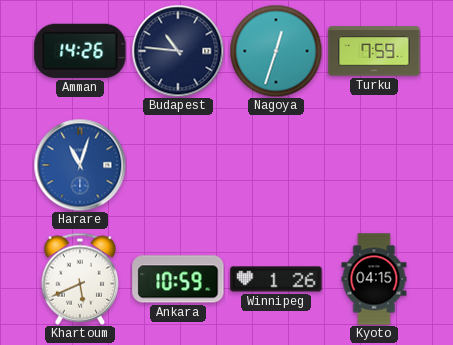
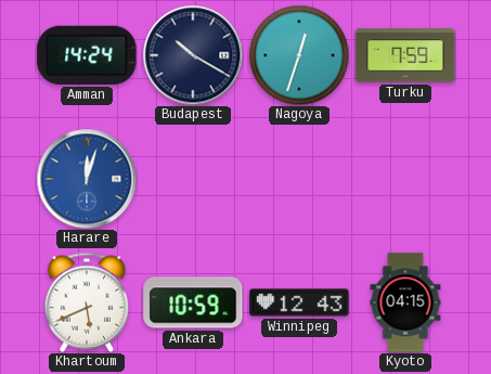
Amman: 14:26 -> 14:24
Budapest: 10:46 -> 10:20
Harare: 11:03 -> 12:03
Winnipeg: 1:26 -> 12:43
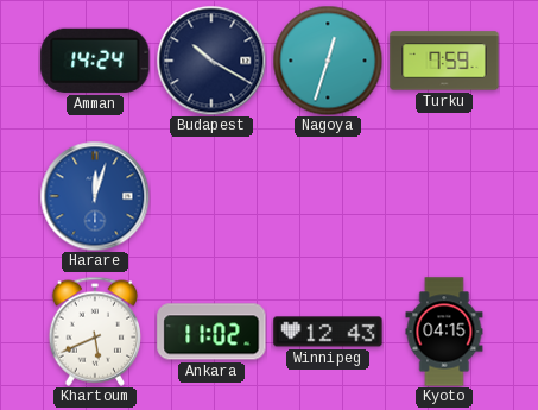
Ankara: 10:59 -> 11:02
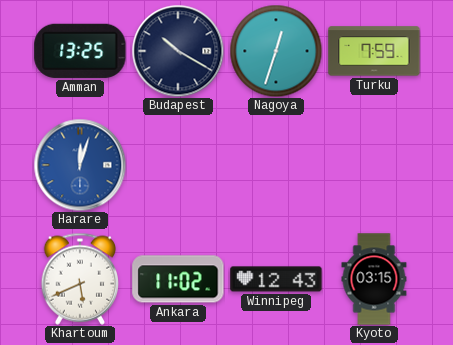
Amman: 14:24 -> 13:25
Kyoto: 04:15 -> 03:15
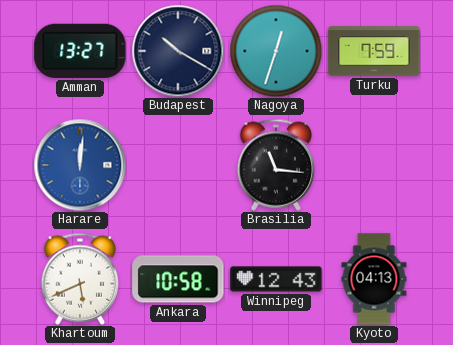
Amman: 13:25 -> 13:27
Harare: 12:03 -> 12:01
Brasilia: none -> 11:16
Ankara: 11:02 -> 10:58
Kyoto: 03:15 -> 04:13
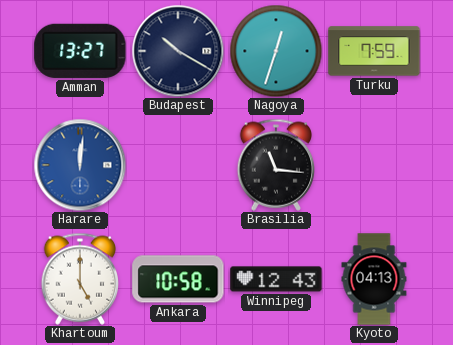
Khartoum: 5:41 -> 5:00
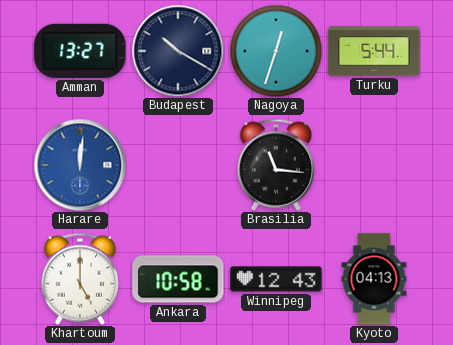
Turku: 7:59 -> 5:44
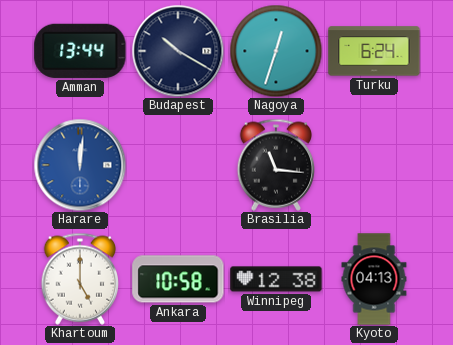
Amman: 13:27 -> 13:44
Turku: 5:44 -> 6:24
Winnipeg: 12:43 -> 12:38
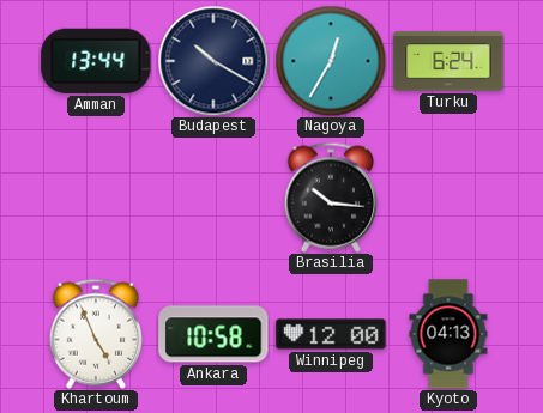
Nagoya: 12:33 -> 12:35
Harare: 12:01 -> none
Brasilia: 11:16 -> 10:16
Khartoum: 5:00 -> 4:56
Winnipeg: 12:38 -> 12:00
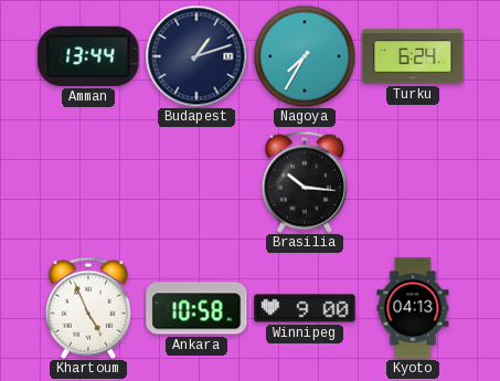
Budapest: 10:20 -> 1:12
Nagoya: 12:35 -> 7:35
Winnipeg: 12:00 -> 9:00
